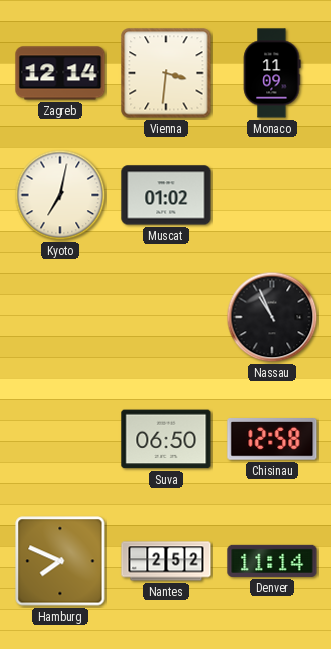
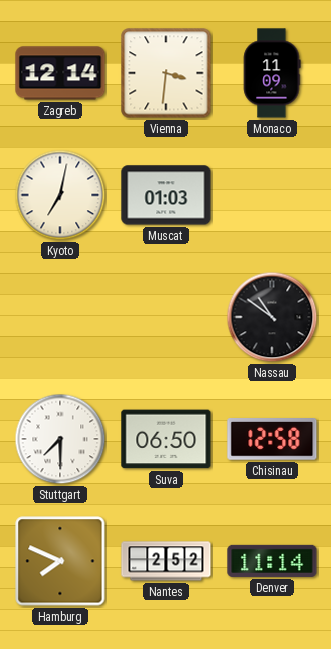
Muscat: 01:02 -> 01:03
Nassau: 10:56 -> 10:51
Stuttgart: none -> 7:30
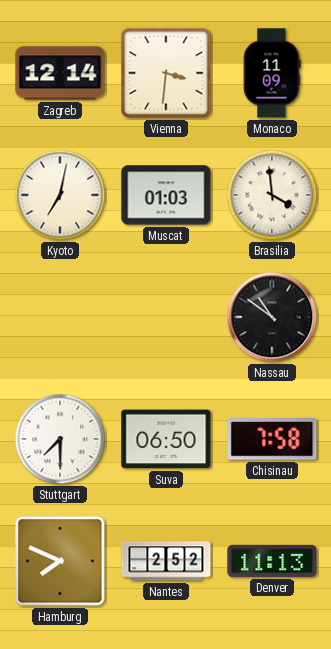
Brasilia: none -> 3:59
Chisinau: 12:58 -> 7:58
Denver: 11:14 -> 11:13
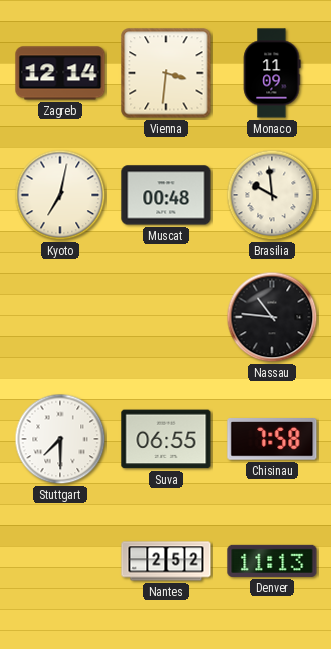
Muscat: 01:03 -> 00:48
Brasilia: 3:59 -> 9:59
Nassau: 10:51 -> 10:46
Suva: 06:50 -> 06:55
Hamburg: 7:49 -> none
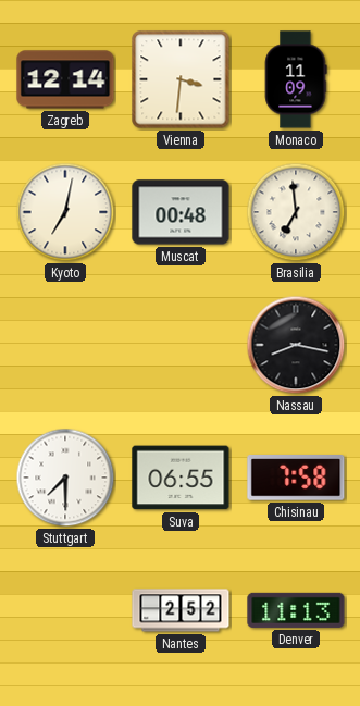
Brasilia: 9:59 -> 6:59
Nassau: 10:46 -> 8:17
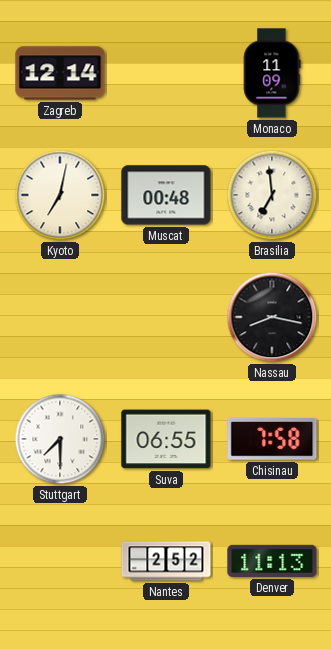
Vienna: 3:31 -> none
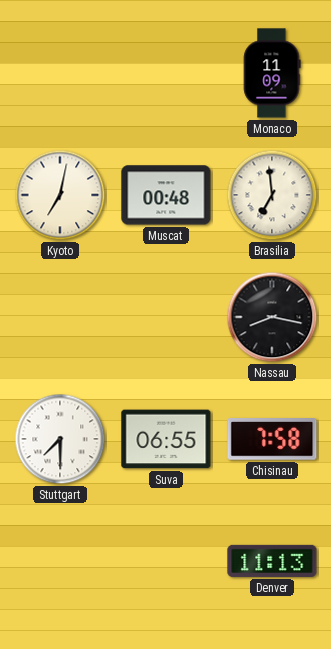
Zagreb: 12:14 -> none
Nantes: 2:52 -> none
